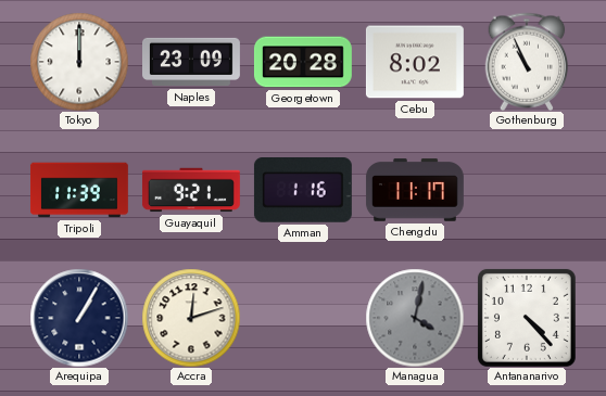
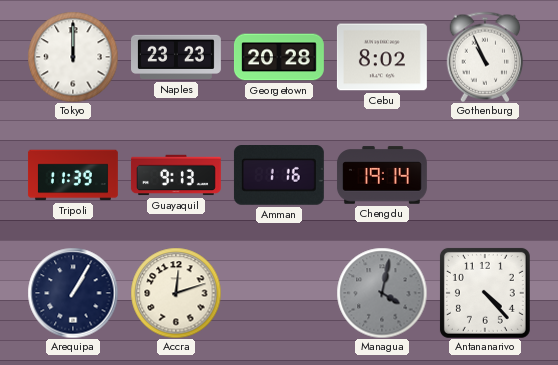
Naples: 23:09 -> 23:23
Guayaquil: 9:21 -> 9:13
Chengdu: 11:17 -> 19:14
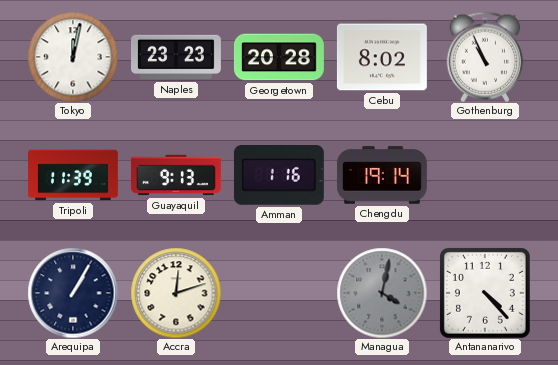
Tokyo: 12:00 -> 12:02
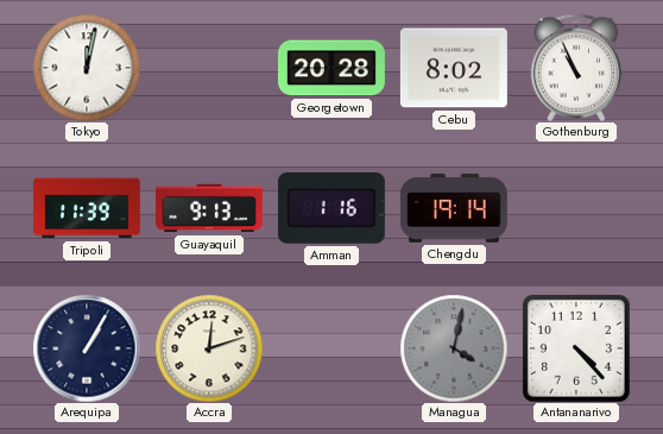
Naples: 23:23 -> none
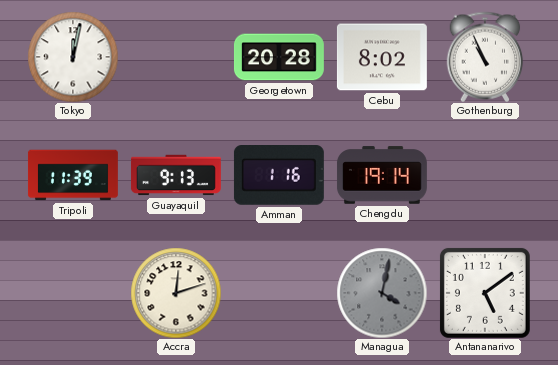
Arequipa: 1:05 -> none
Antananarivo: 4:23 -> 5:09
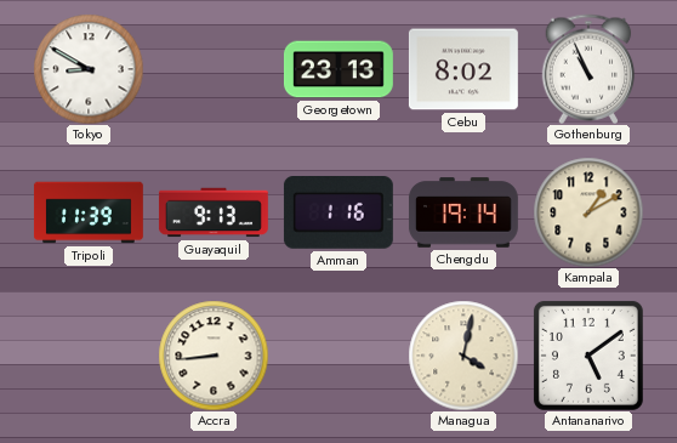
Tokyo: 12:02 -> 8:50
Georgetown: 20:28 -> 23:13
Kampala: none -> 1:10
Accra: 12:12 -> 8:44
Managua dial: grey -> cream
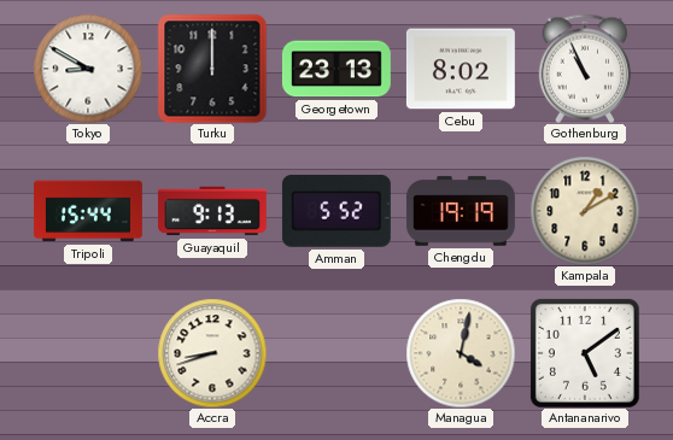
Turku: none -> 12:00
Tripoli: 11:39 -> 15:44
Amman: 1:16 -> 5:52
Chengdu: 19:14 -> 19:19
Accra: 8:44 -> 8:42
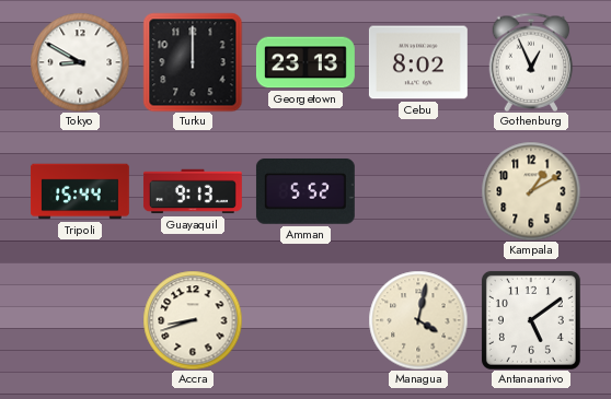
Gothenburg: 10:56 -> 12:56
Chengdu: 19:19 -> none
